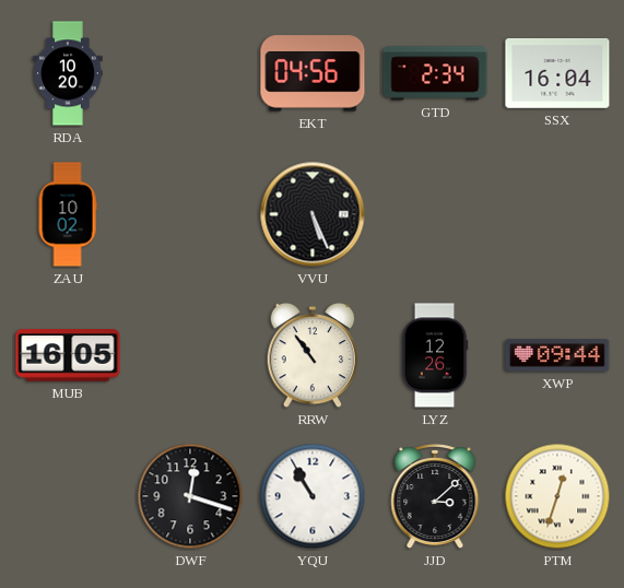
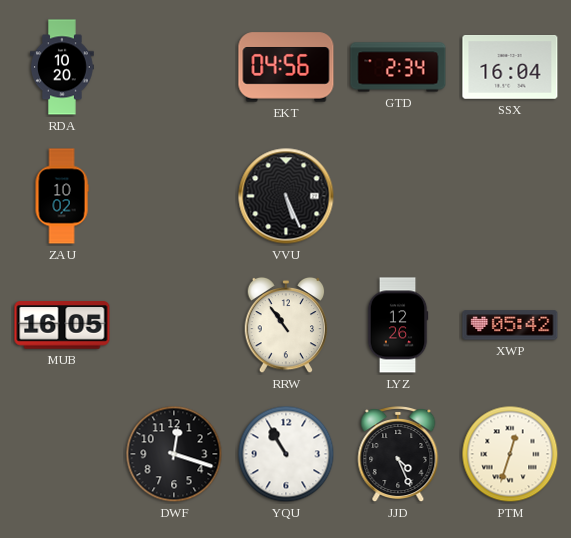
XWP: 09:44 -> 05:42
JJD: 3:08 -> 4:26
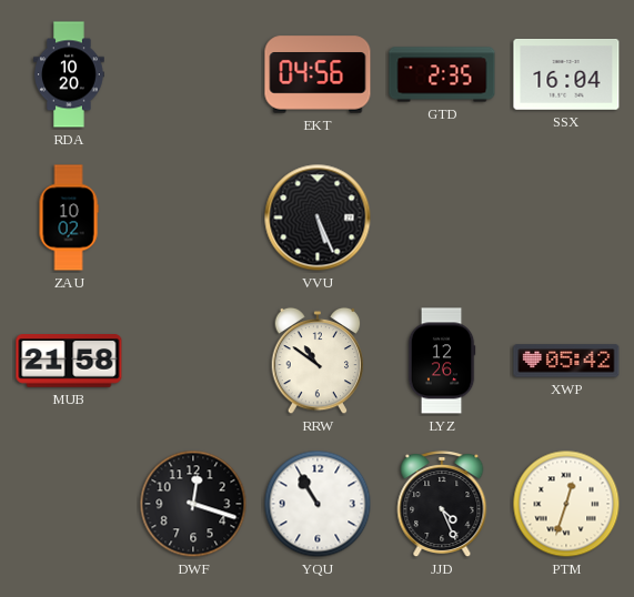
GTD: 2:34 -> 2:35
MUB: 16:05 -> 21:58
RRW: 10:54 -> 10:51
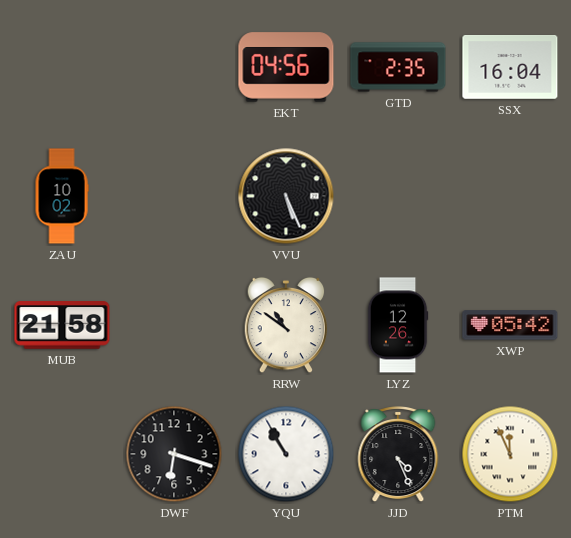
RDA: 10:20 -> none
DWF: 12:18 -> 6:18
PTM: 12:33 -> 11:56
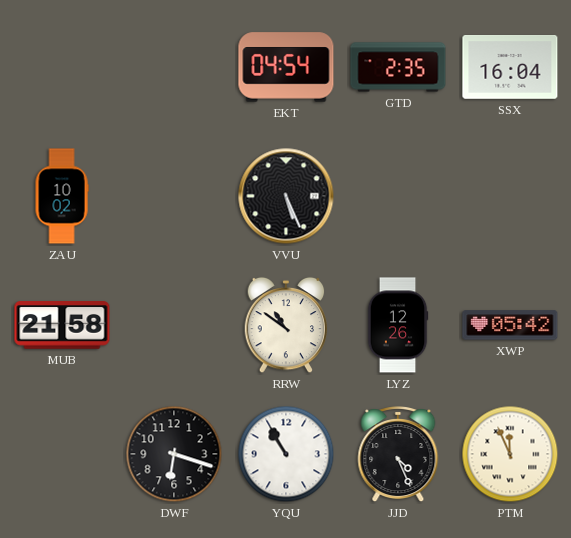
EKT: 04:56 -> 04:54
